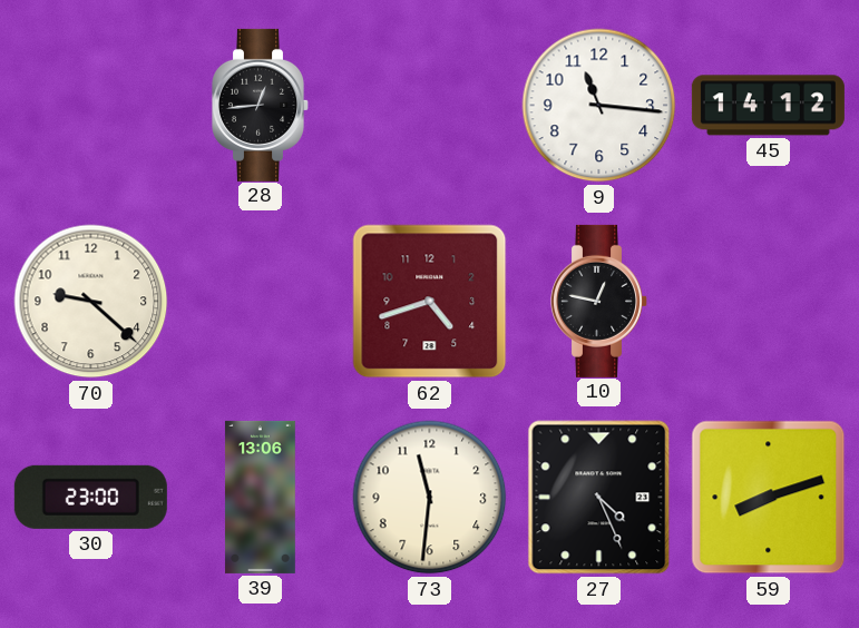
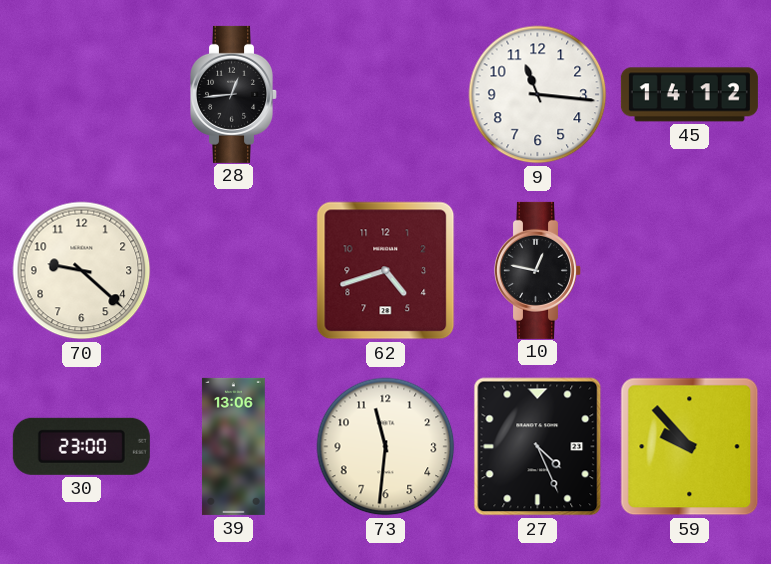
59: 8:12 -> 9:53
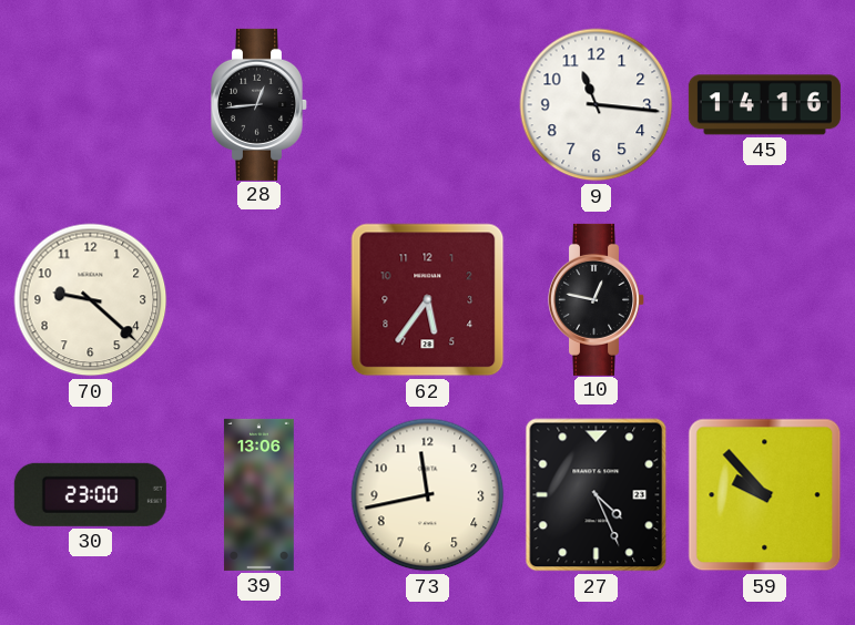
45: 14:12 -> 14:16
62: 4:42 -> 5:36
73: 11:31 -> 11:43
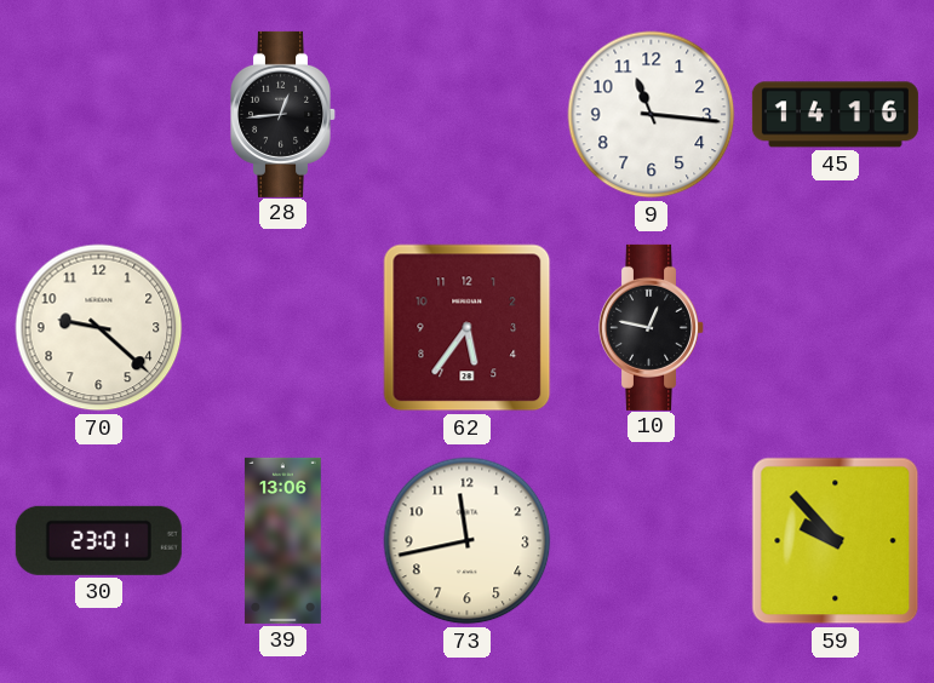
30: 23:00 -> 23:01
27: 4:26 -> none
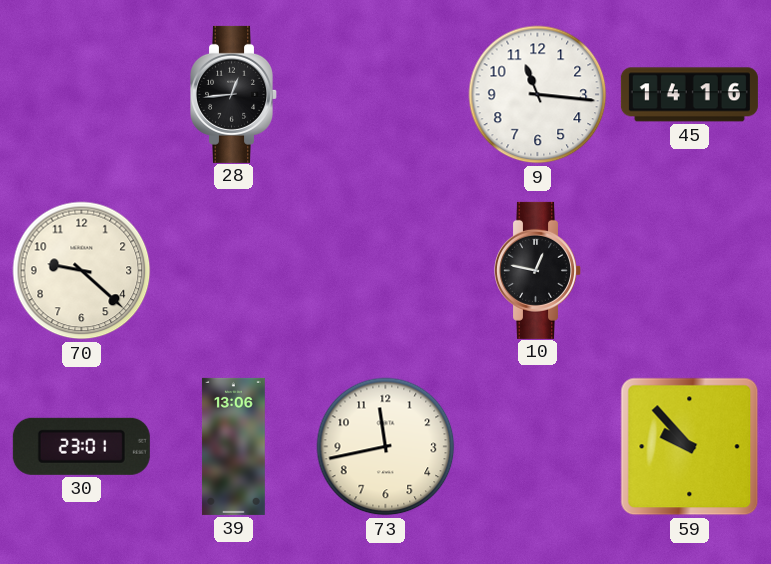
62: 5:36 -> none
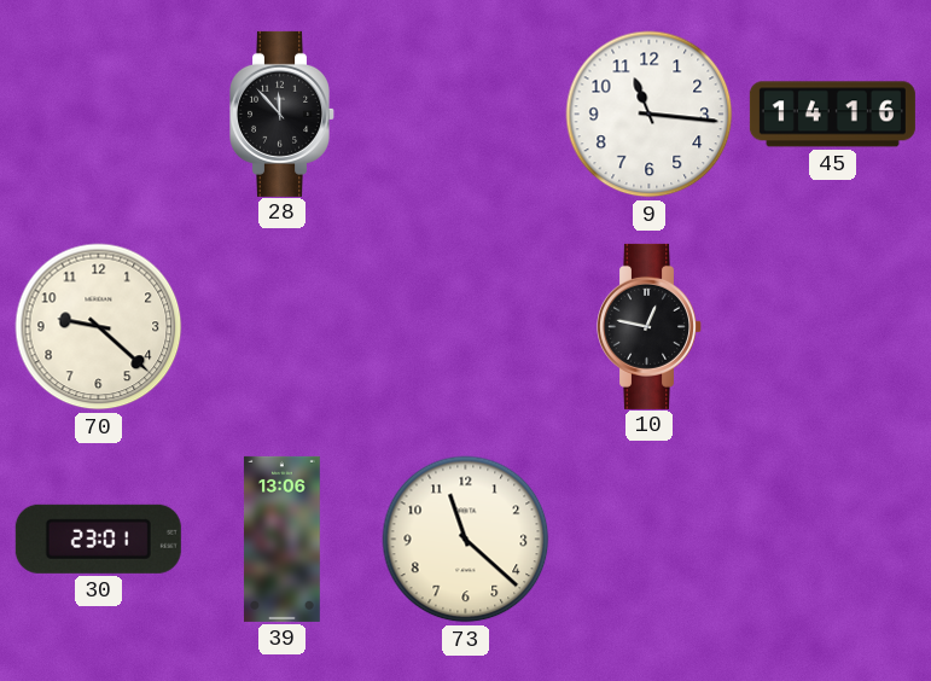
28: 12:44 -> 11:53
73: 11:43 -> 11:22
59: 9:53 -> none
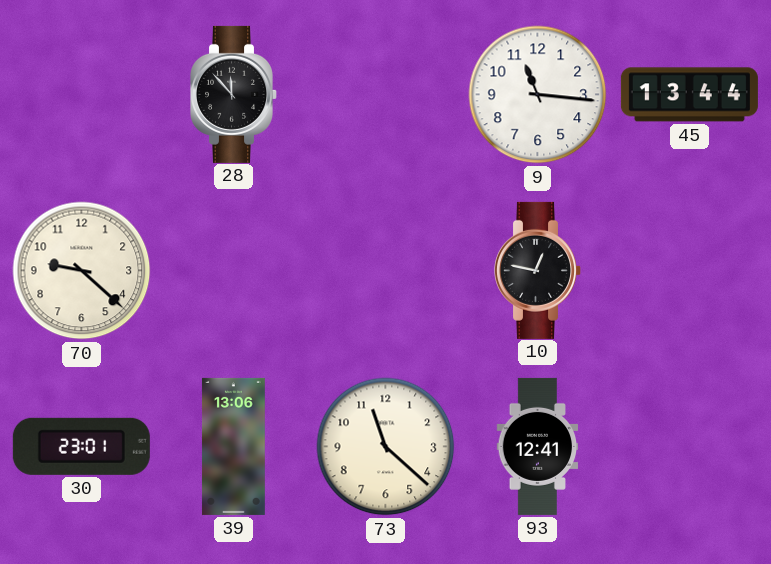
45: 14:16 -> 13:44
93: none -> 12:41
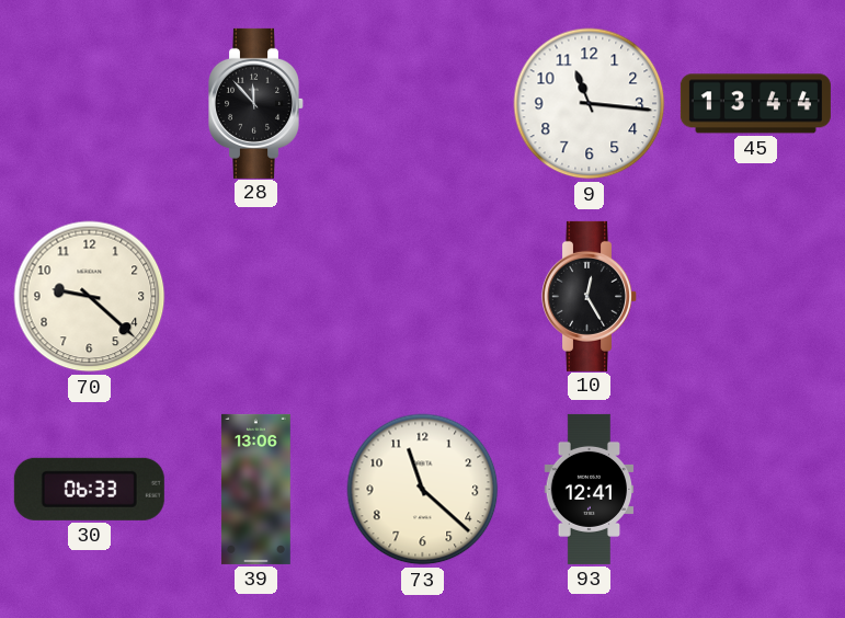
10: 12:47 -> 12:25
30: 23:01 -> 06:33
